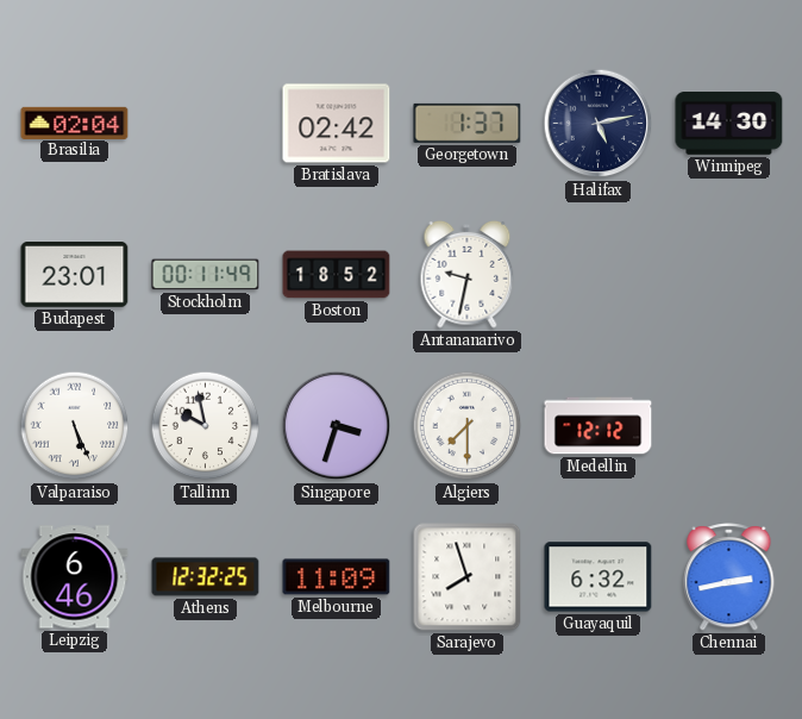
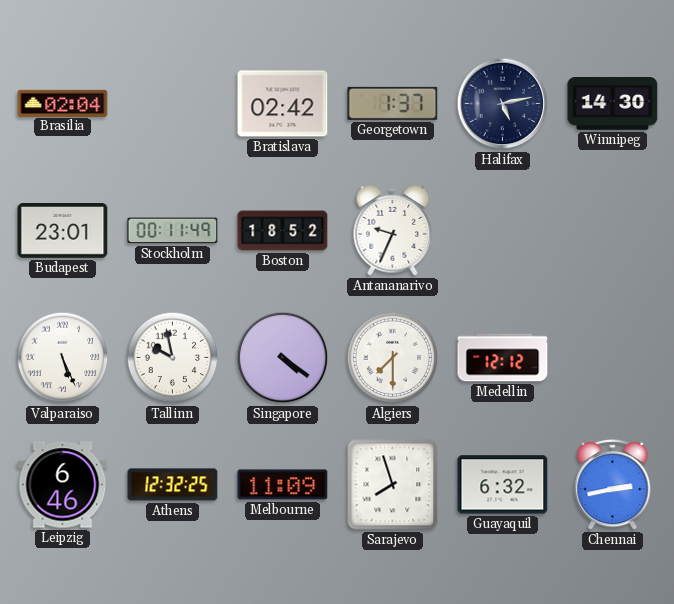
Antananarivo: 9:32 -> 9:34
Singapore: 3:33 -> 4:21
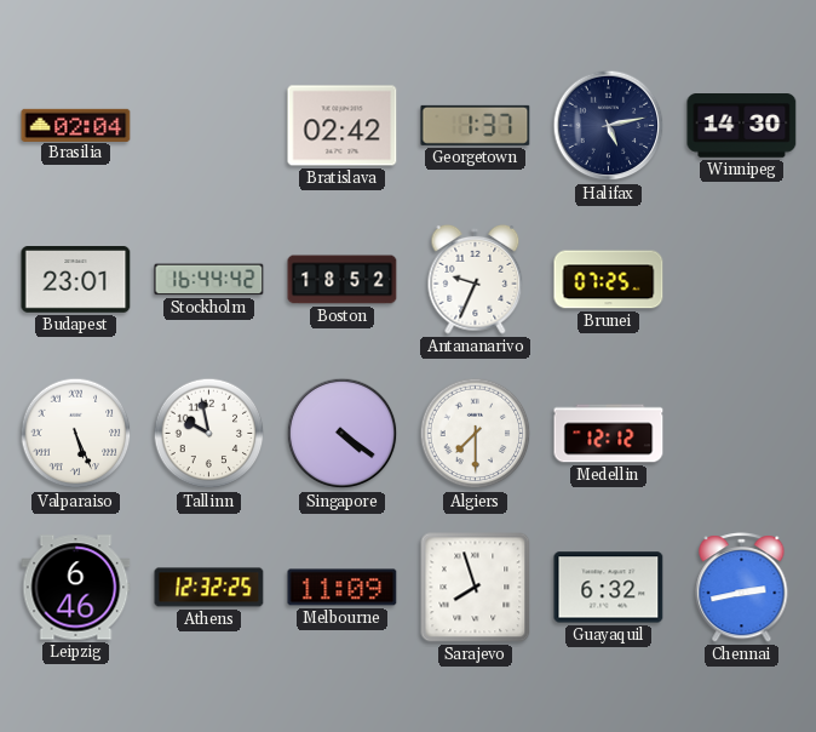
Stockholm: 00:11 -> 16:44
Brunei: none -> 07:25
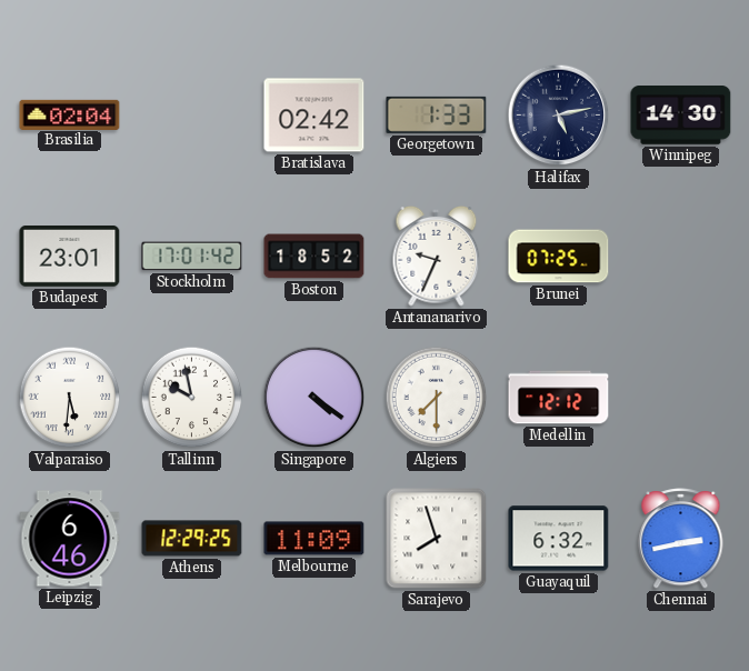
Georgetown: 1:37 -> 1:33
Stockholm: 16:44 -> 17:01
Valparaiso: 5:26 -> 5:31
Athens: 12:32 -> 12:29
